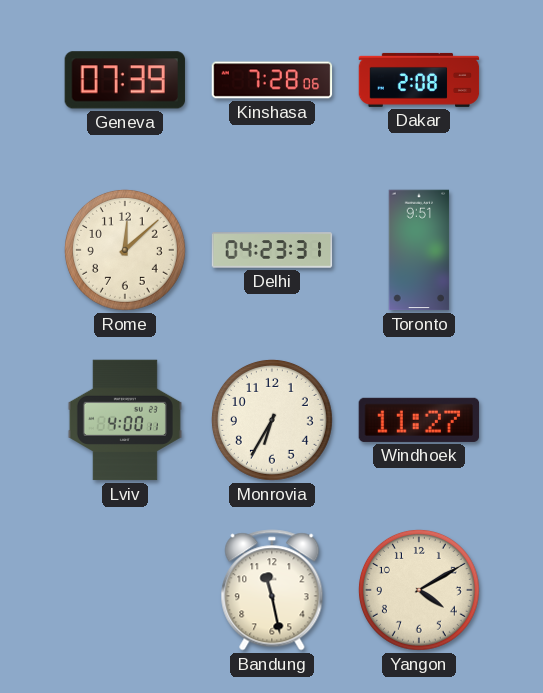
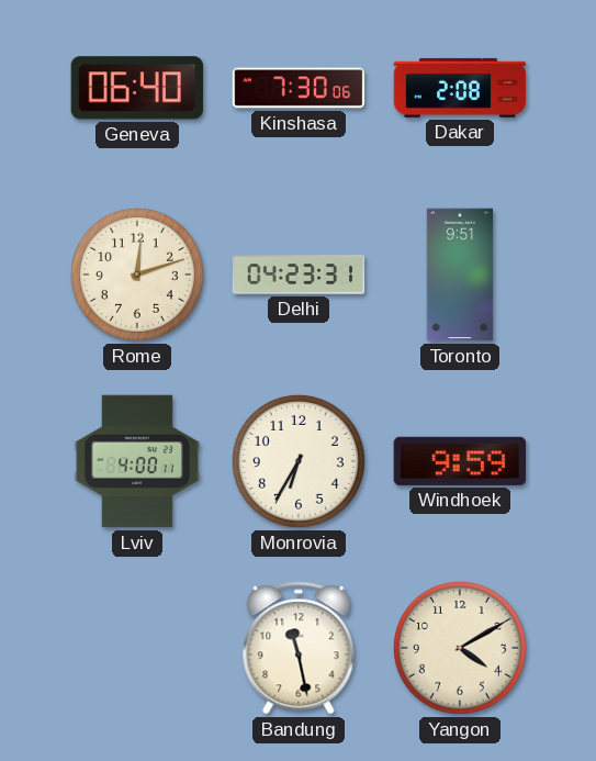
Geneva: 07:39 -> 06:40
Kinshasa: 7:28 -> 7:30
Rome: 12:08 -> 12:12
Windhoek: 11:27 -> 9:59
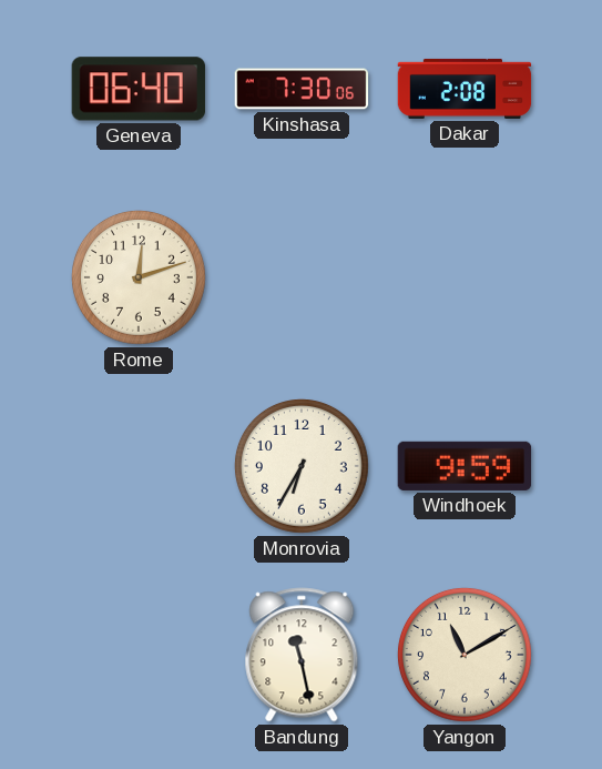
Delhi: 04:23 -> none
Toronto: 9:51 -> none
Lviv: 4:00 -> none
Yangon: 4:10 -> 11:10
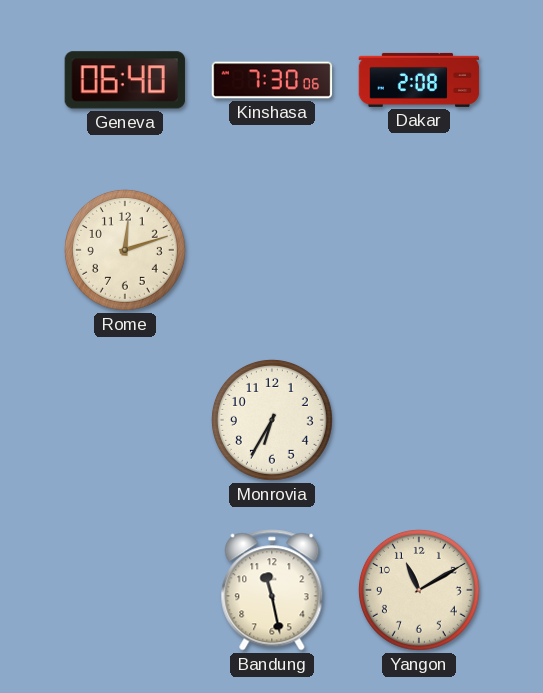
Windhoek: 9:59 -> none
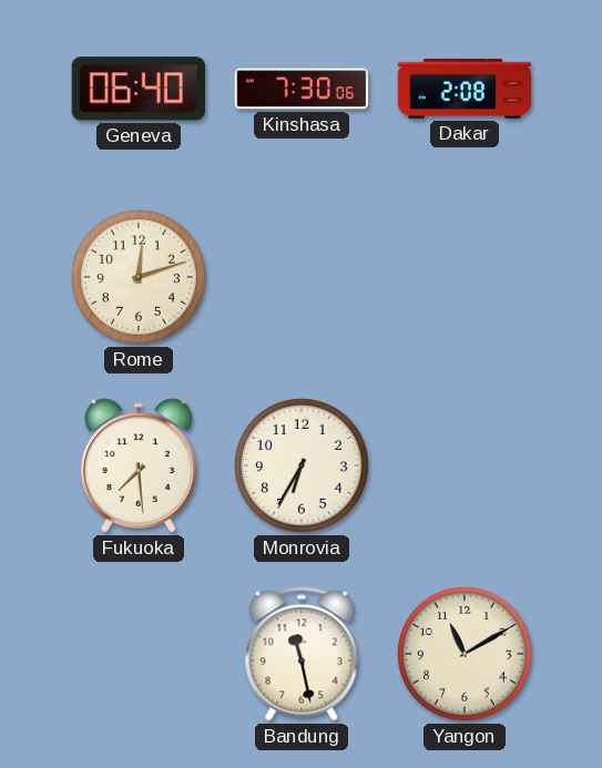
Fukuoka: none -> 7:29
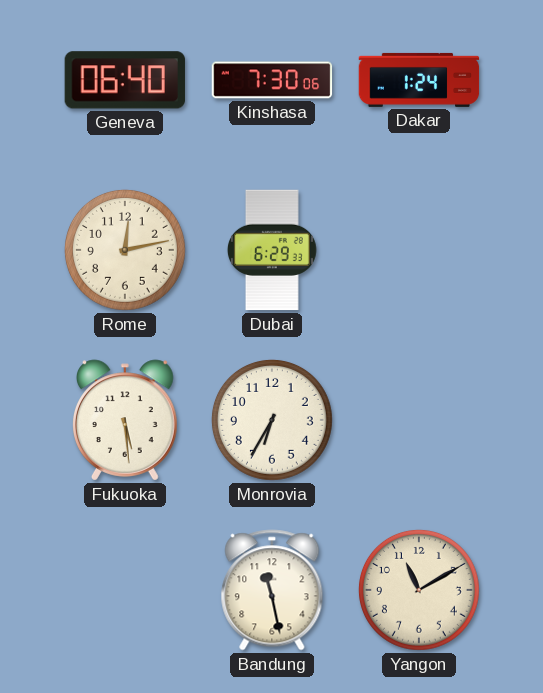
Dakar: 2:08 -> 1:24
Rome: 12:12 -> 12:13
Dubai: none -> 6:29
Fukuoka: 7:29 -> 5:29
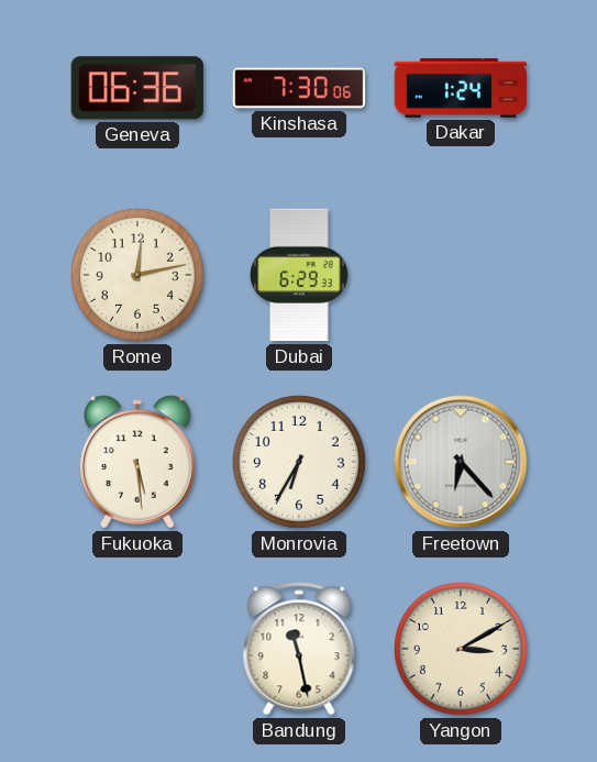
Geneva: 06:40 -> 06:36
Freetown: none -> 6:23
Yangon: 11:10 -> 3:10
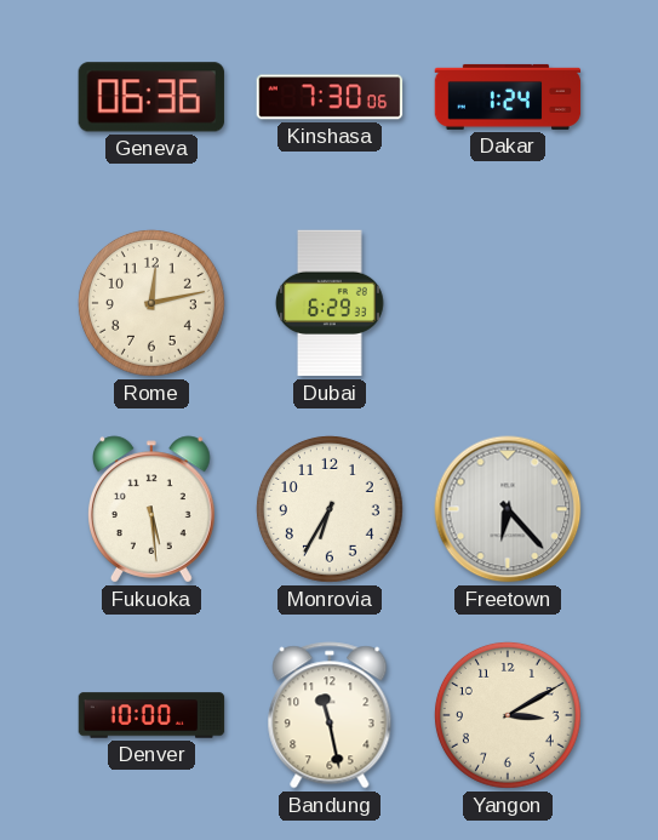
Denver: none -> 10:00
